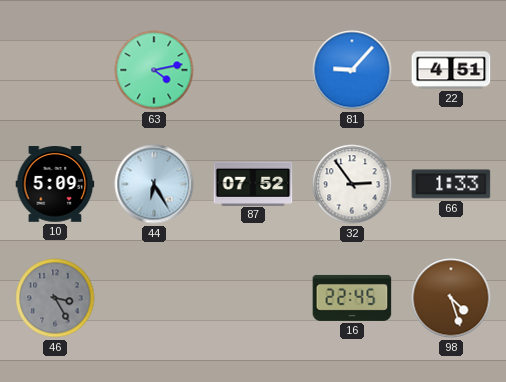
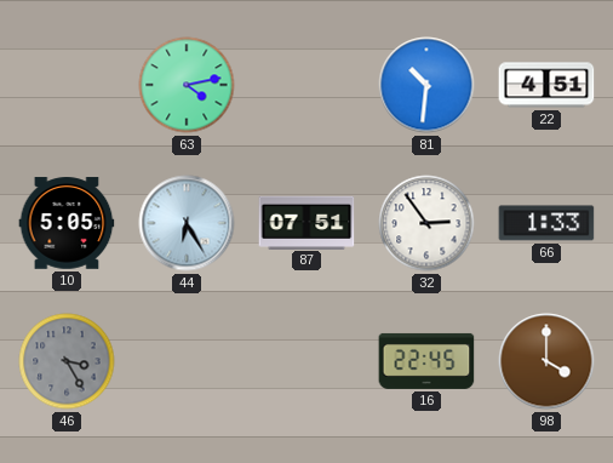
81: 9:07 -> 10:31
10: 5:09 -> 5:05
87: 07:52 -> 07:51
98: 4:27 -> 4:00
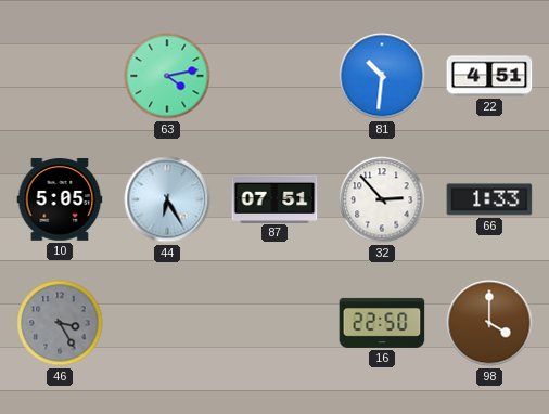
32: 2:54 -> 2:53
16: 22:45 -> 22:50
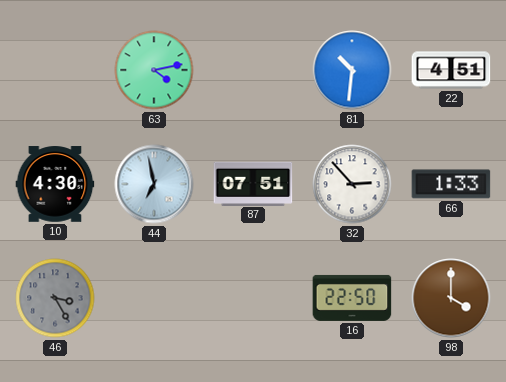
10: 5:05 -> 4:30
44: 6:25 -> 6:58
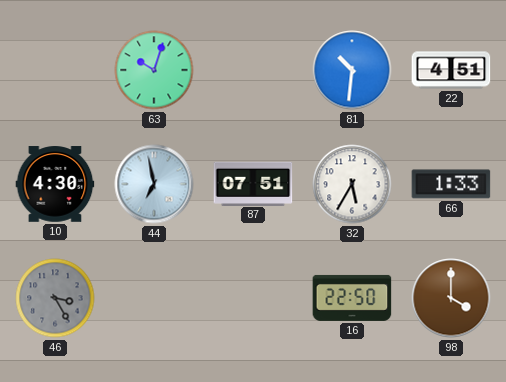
63: 4:13 -> 10:03
32: 2:53 -> 5:35
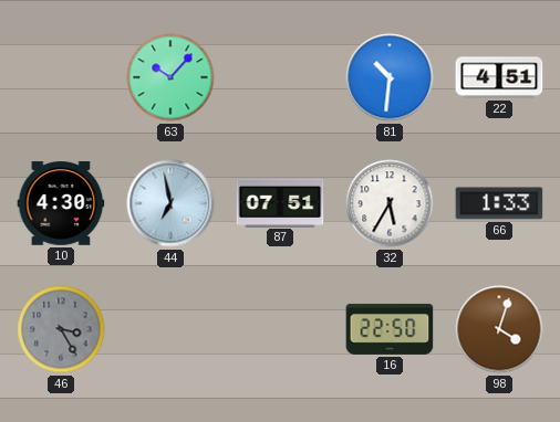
63: 10:03 -> 10:07
98: 4:00 -> 4:03
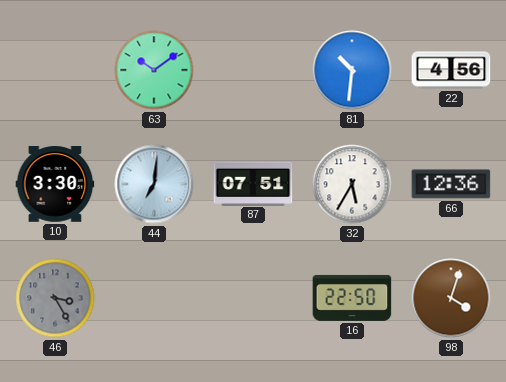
63: 10:07 -> 10:09
22: 4:51 -> 4:56
10: 4:30 -> 3:30
44: 6:58 -> 7:01
66: 1:33 -> 12:36
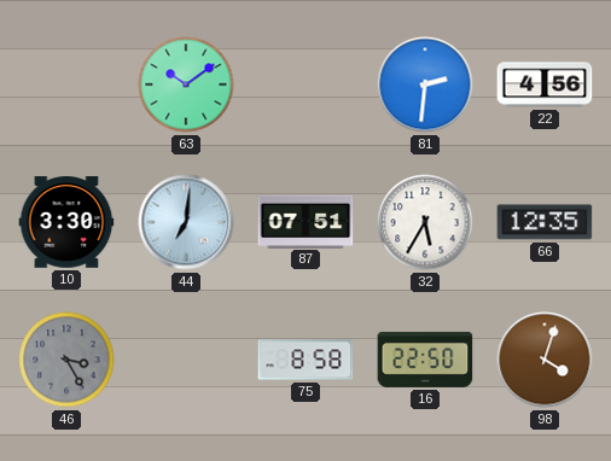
81: 10:31 -> 2:31
66: 12:36 -> 12:35
75: none -> 8:58
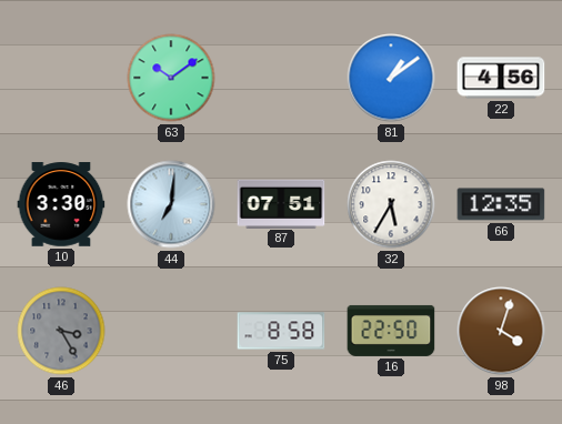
81: 2:31 -> 1:09
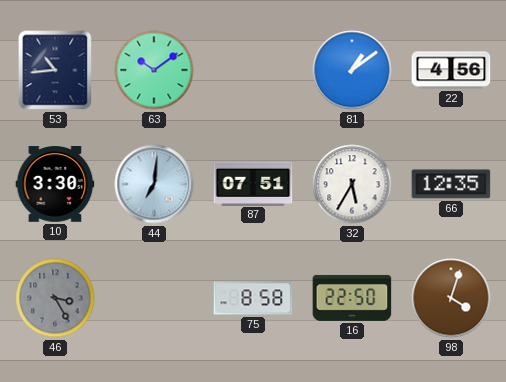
53: none -> 10:44
